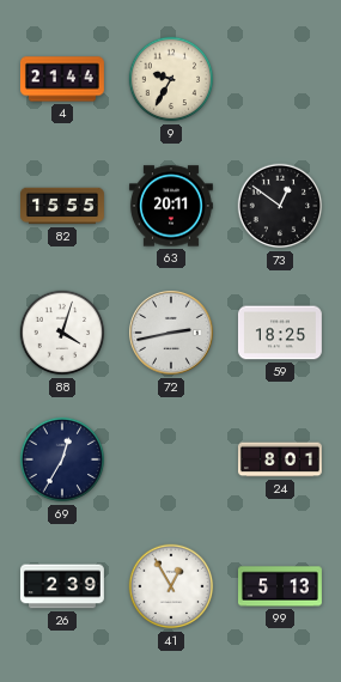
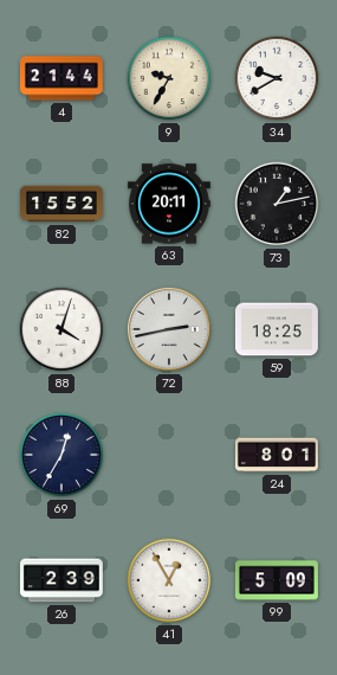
34: none -> 9:40
82: 15:55 -> 15:52
73: 12:51 -> 1:13
99: 5:13 -> 5:09
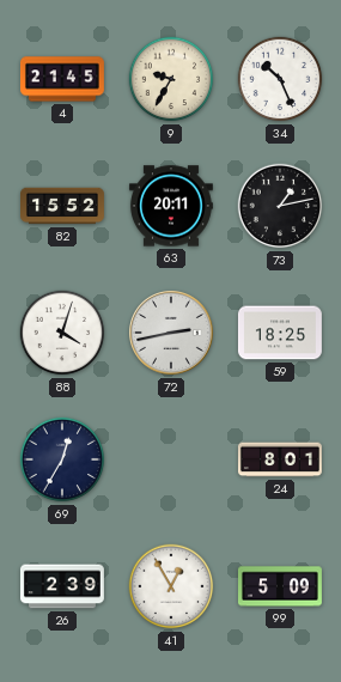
4: 21:44 -> 21:45
34: 9:40 -> 10:26
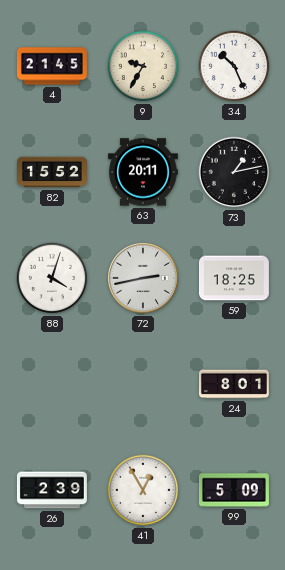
69: 12:35 -> none
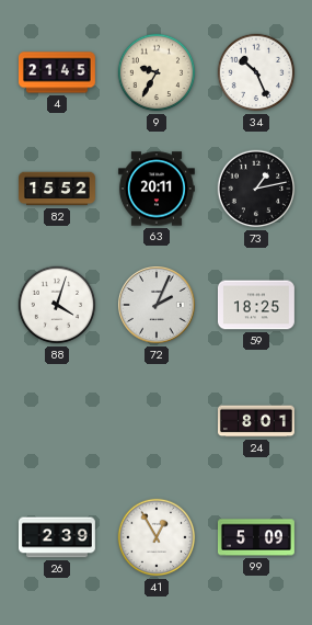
72: 2:43 -> 2:04
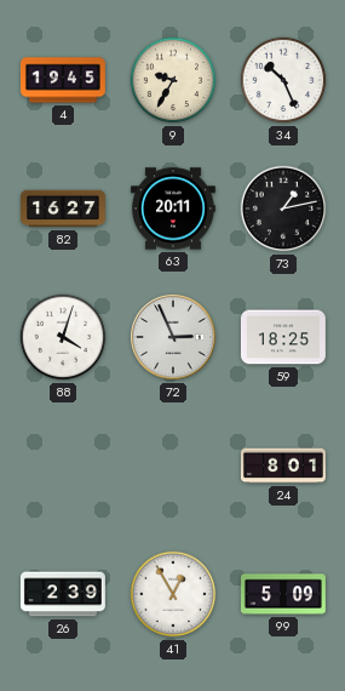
4: 21:45 -> 19:45
82: 15:52 -> 16:27
72: 2:04 -> 2:56
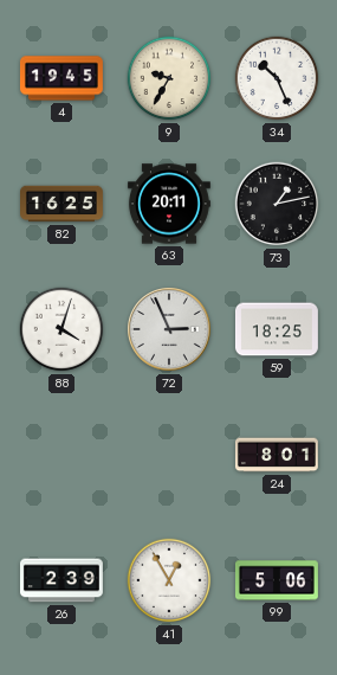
82: 16:27 -> 16:25
99: 5:09 -> 5:06
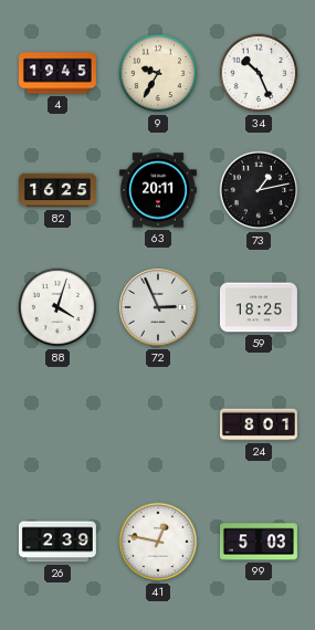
41: 12:55 -> 12:47
99: 5:06 -> 5:03
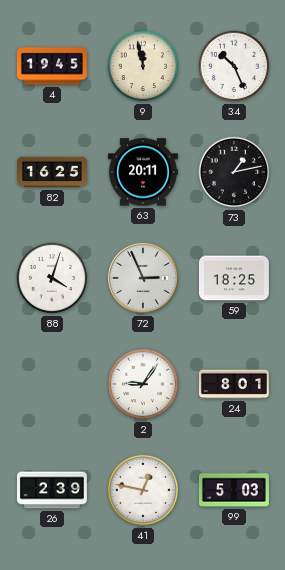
9: 9:35 -> 11:58
2: none -> 9:06
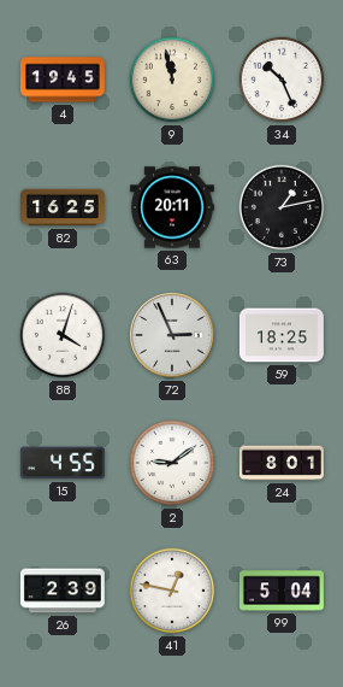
15: none -> 4:55
2: 9:06 -> 9:09
99: 5:03 -> 5:04
